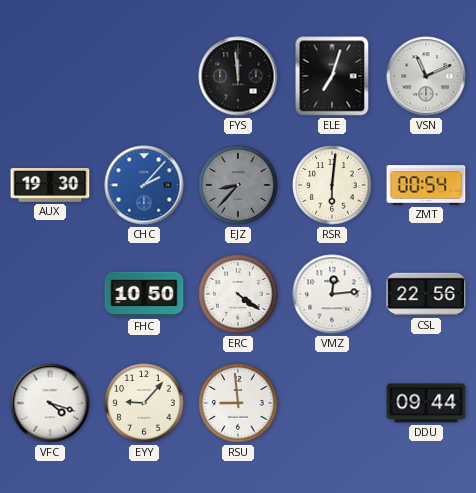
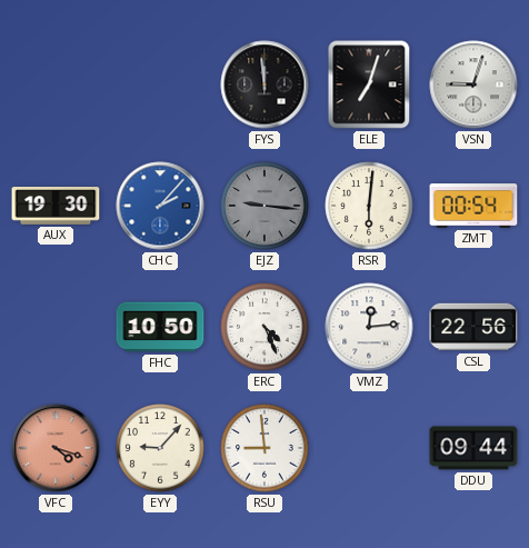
VSN: 11:11 -> 9:03
EJZ: 8:37 -> 9:16
ERC: 4:21 -> 4:26
VFC dial: white -> salmon
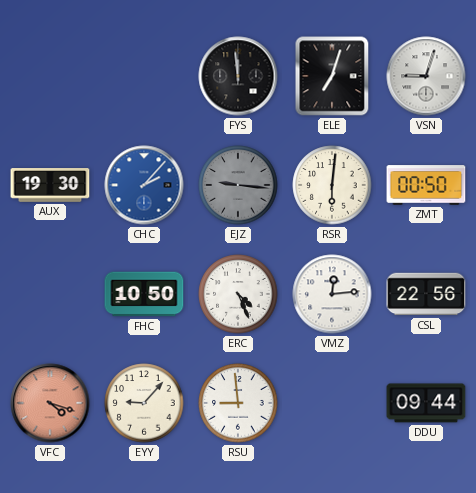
ZMT: 00:54 -> 00:50
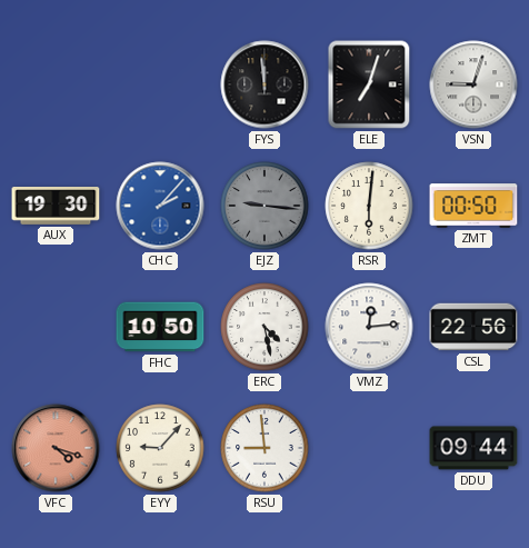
ERC: 4:26 -> 4:28
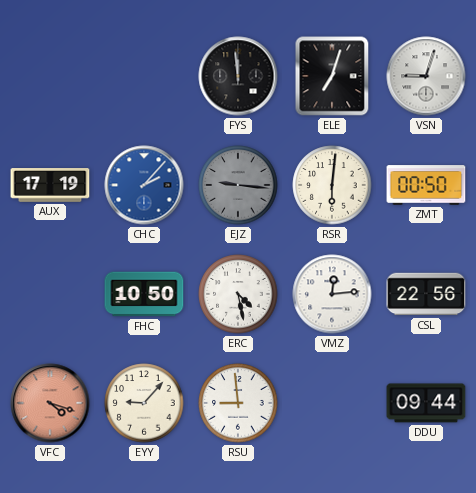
AUX: 19:30 -> 17:19
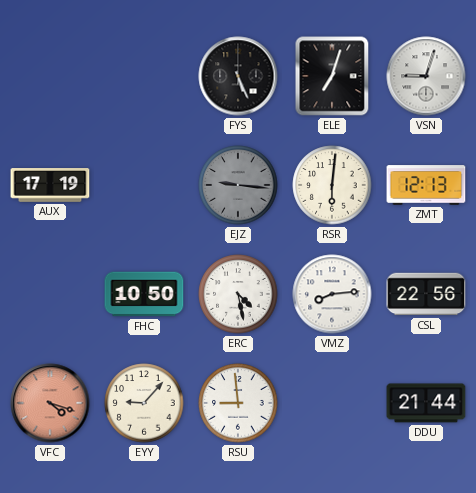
FYS: 11:59 -> 5:26
CHC: 2:07 -> none
ZMT: 00:50 -> 12:13
VMZ: 12:14 -> 8:14
DDU: 09:44 -> 21:44
